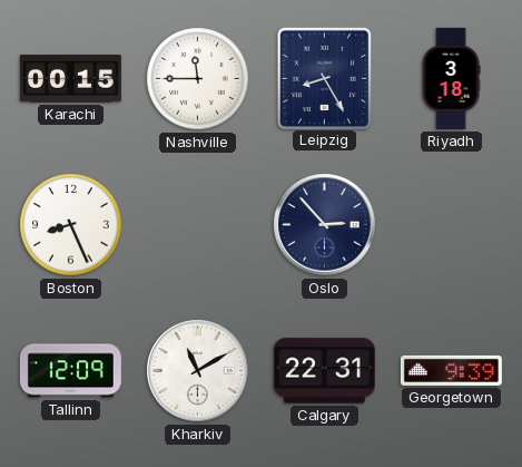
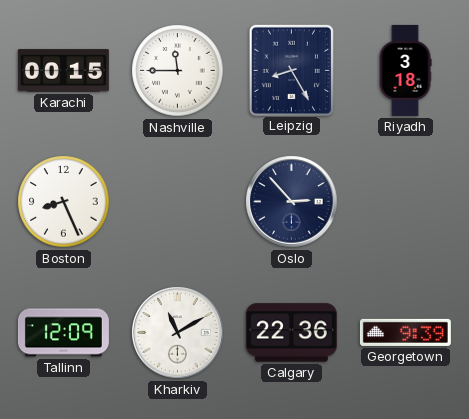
Calgary: 22:31 -> 22:36
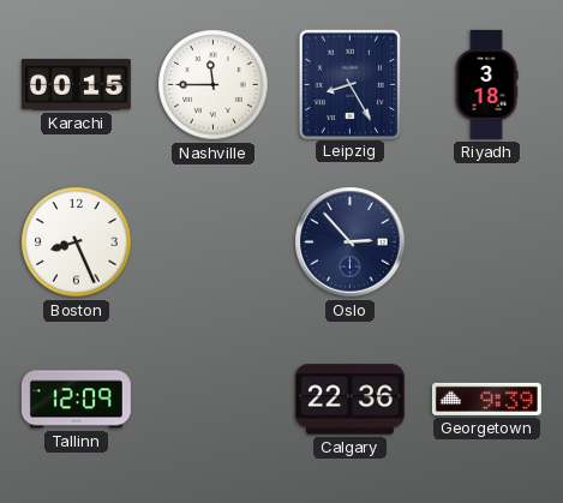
Kharkiv: 11:10 -> none
